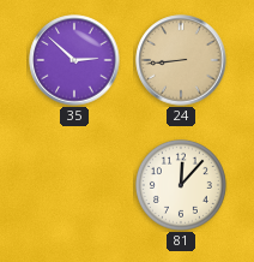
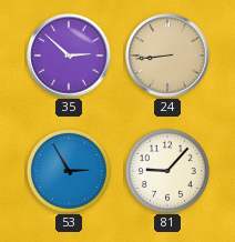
53: none -> 2:55
81: 12:07 -> 9:07
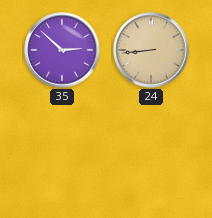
53: 2:55 -> none
81: 9:07 -> none
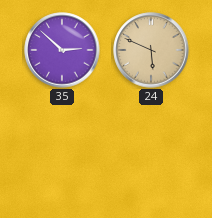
24: 8:44 -> 5:49
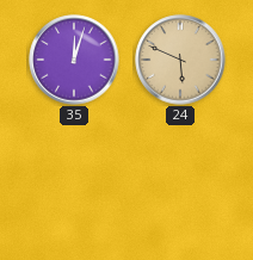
35: 2:52 -> 12:03
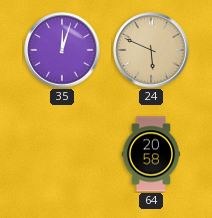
64: none -> 20:58
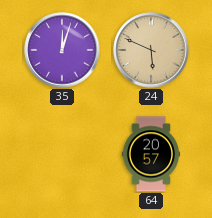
64: 20:58 -> 20:57
